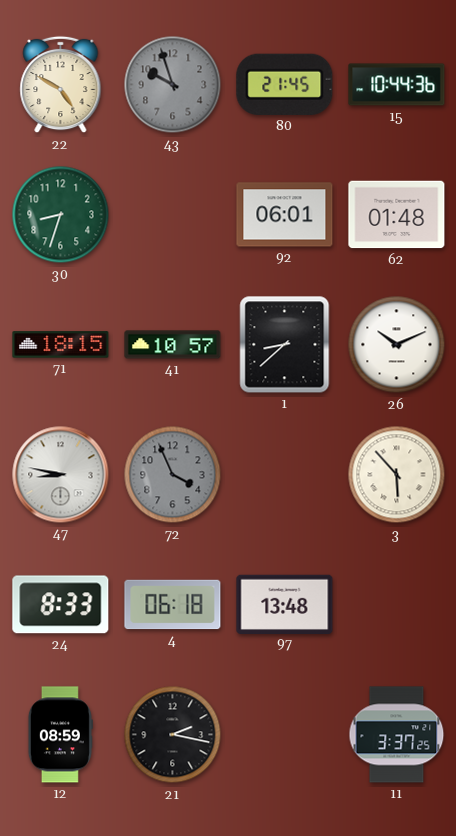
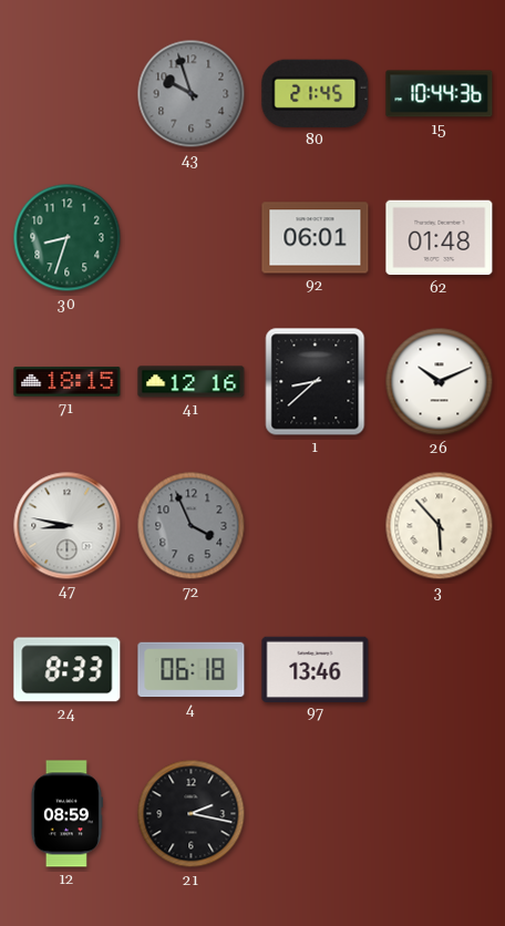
22: 4:50 -> none
41: 10:57 -> 12:16
97: 13:48 -> 13:46
11: 3:37 -> none
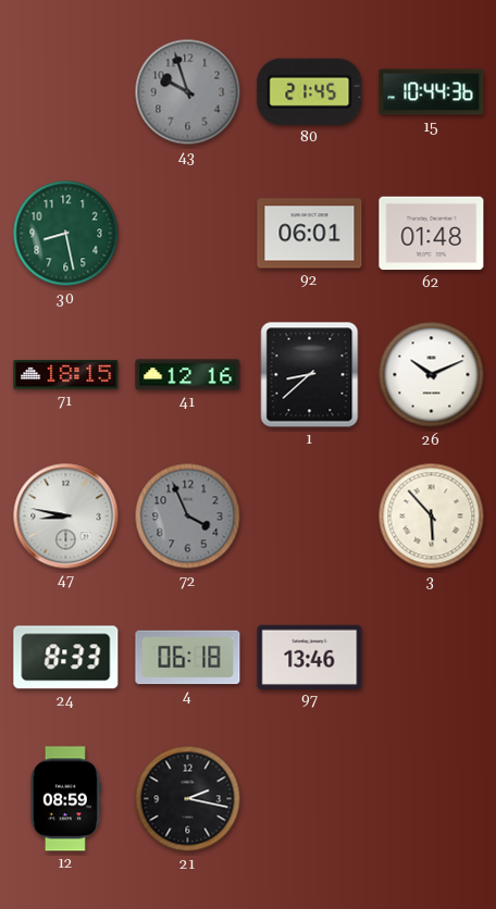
30: 8:33 -> 8:28
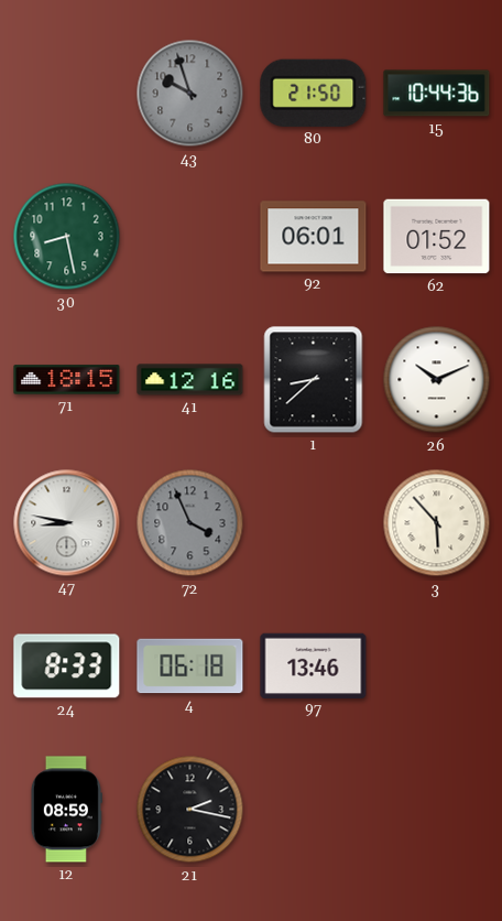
80: 21:45 -> 21:50
62: 01:48 -> 01:52
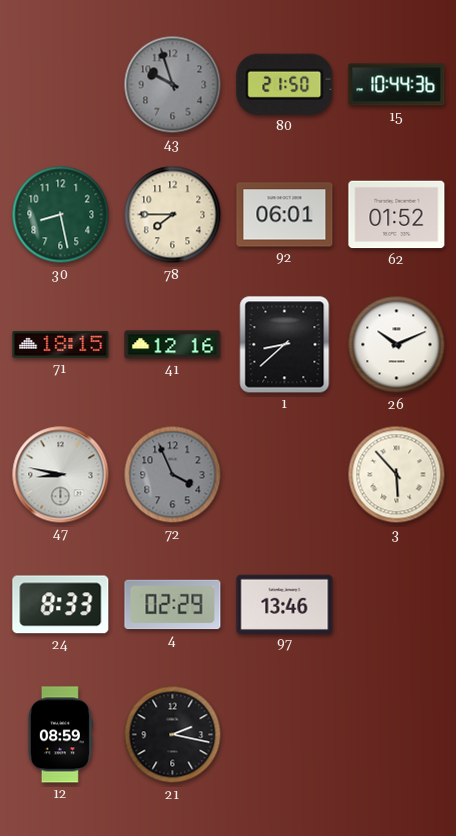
78: none -> 7:45
4: 06:18 -> 02:29
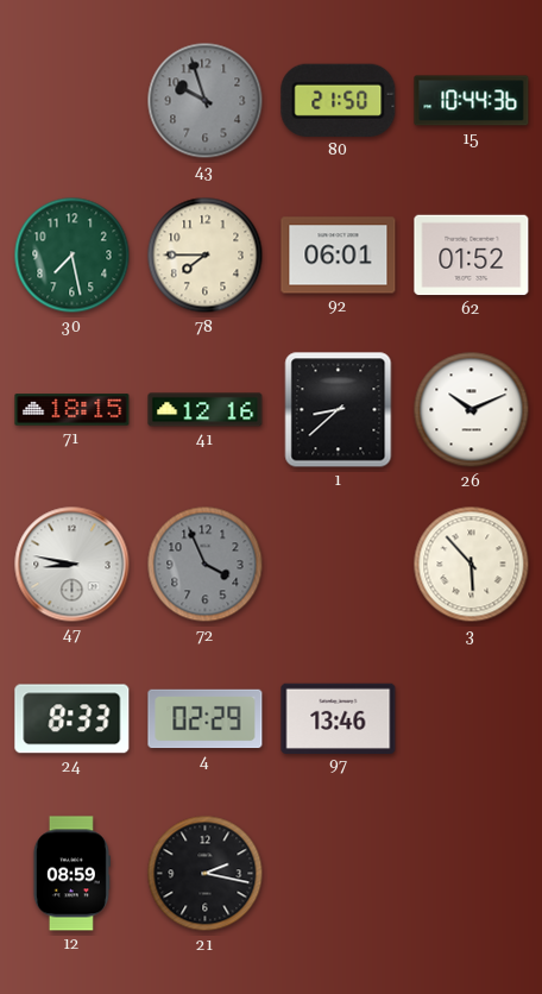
30: 8:28 -> 7:28
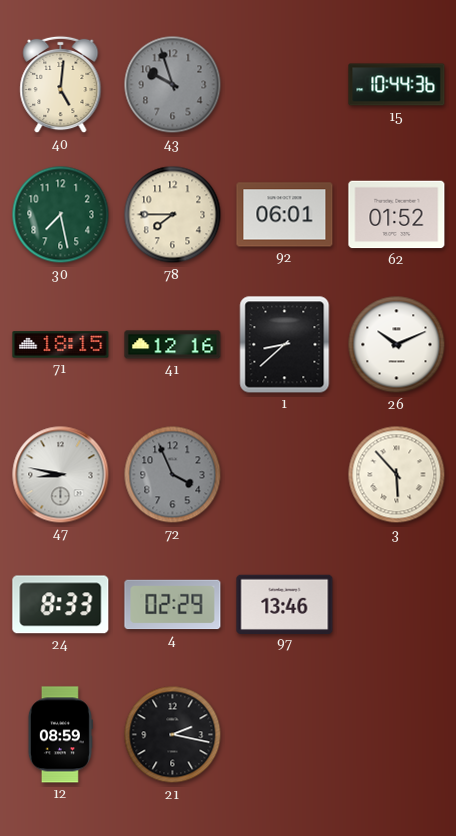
40: none -> 5:01
80: 21:50 -> none
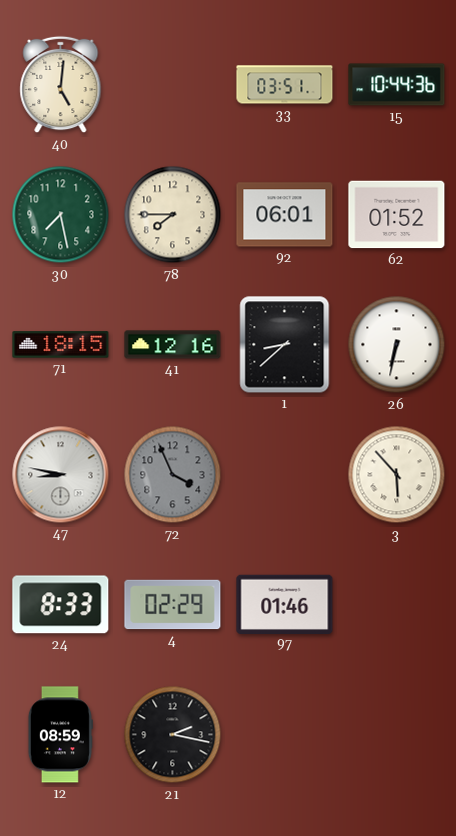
43: 9:57 -> none
33: none -> 03:51
26: 10:11 -> 6:32
97: 13:46 -> 01:46
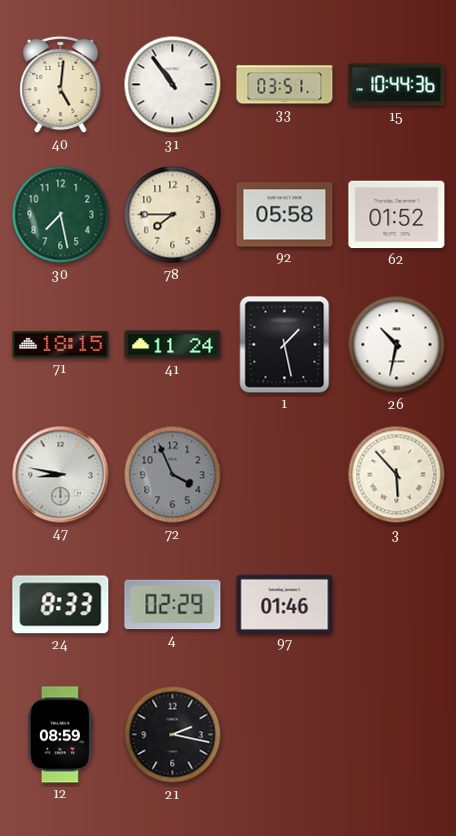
31: none -> 10:54
92: 06:01 -> 05:58
41: 12:16 -> 11:24
1: 8:38 -> 1:28
26: 6:32 -> 10:32
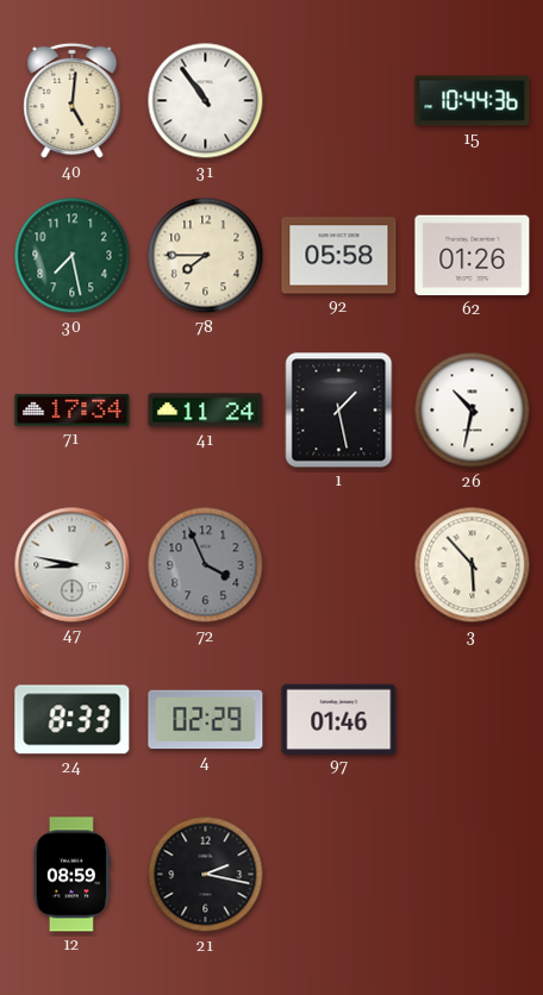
33: 03:51 -> none
62: 01:52 -> 01:26
71: 18:15 -> 17:34
